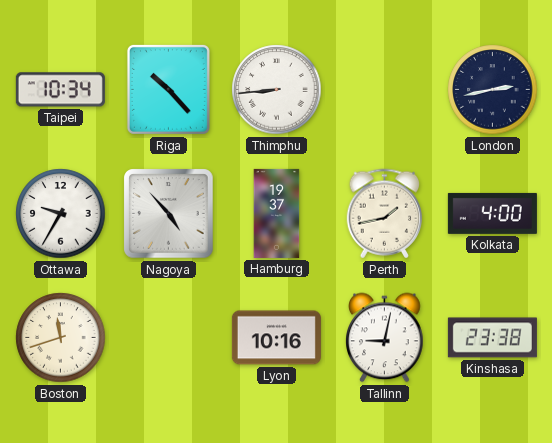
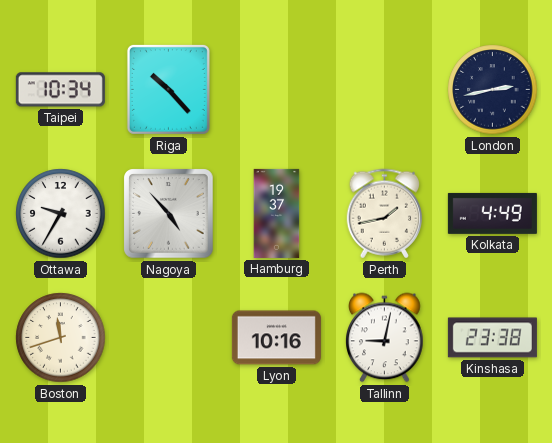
Thimphu: 8:44 -> none
Kolkata: 4:00 -> 4:49
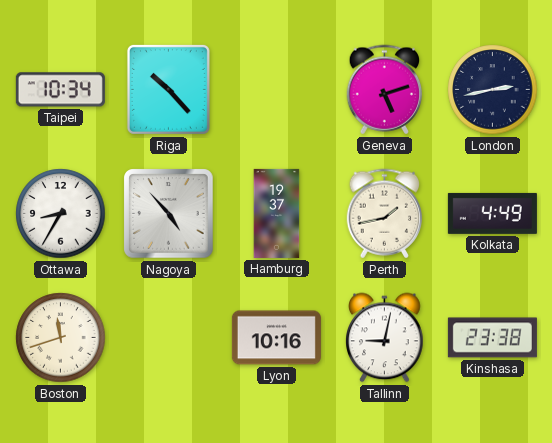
Geneva: none -> 5:12
Ottawa: 9:35 -> 8:35
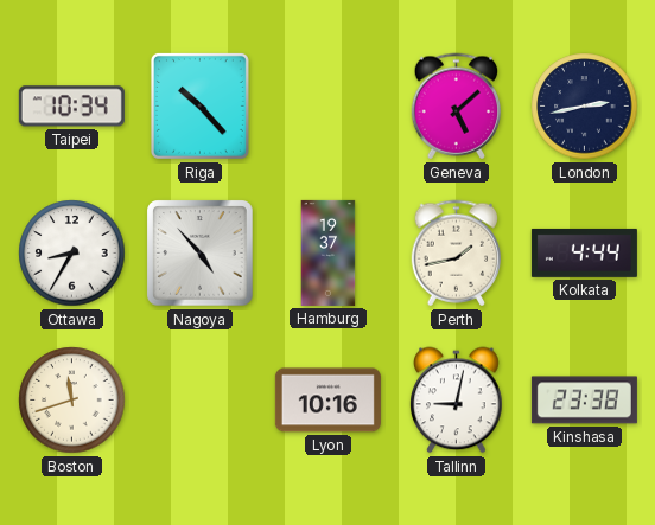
Geneva: 5:12 -> 5:08
Kolkata: 4:49 -> 4:44
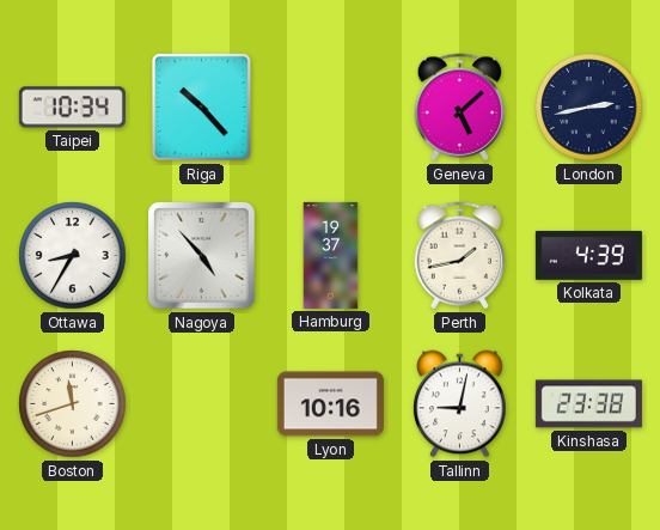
Kolkata: 4:44 -> 4:39
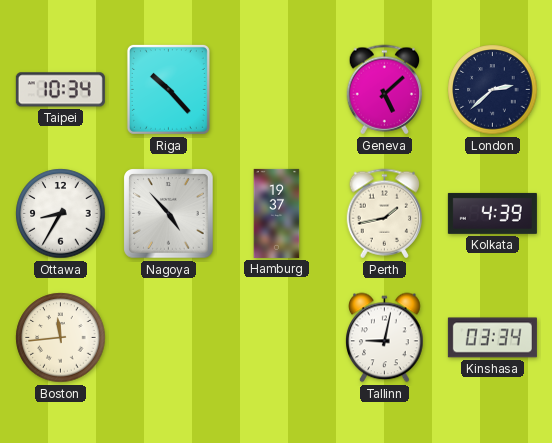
London: 2:43 -> 2:38
Boston: 11:42 -> 11:44
Lyon: 10:16 -> none
Kinshasa: 23:38 -> 03:34
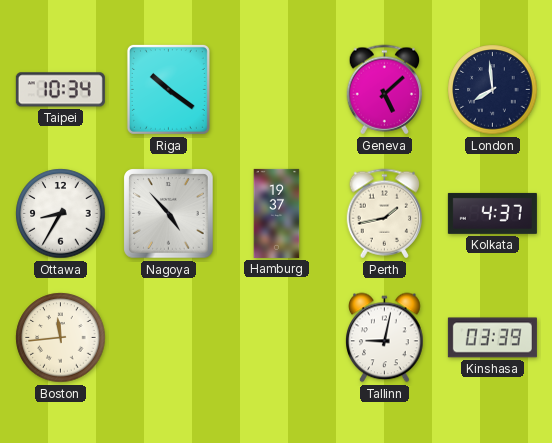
Riga: 10:23 -> 10:21
London: 2:38 -> 7:59
Kolkata: 4:39 -> 4:37
Kinshasa: 03:34 -> 03:39
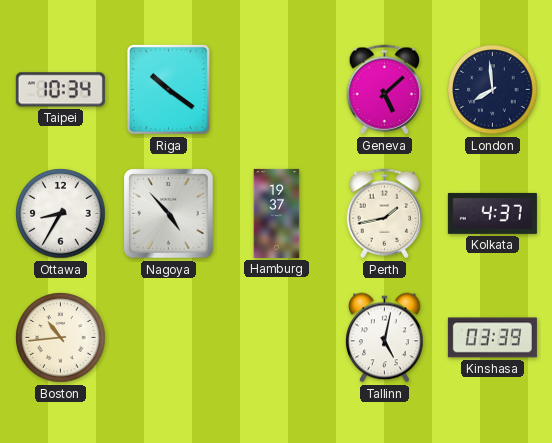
Boston: 11:44 -> 10:44
Tallinn: 9:02 -> 5:02
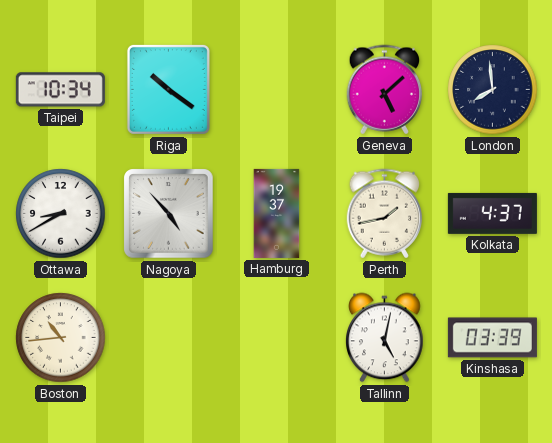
Ottawa: 8:35 -> 8:40
